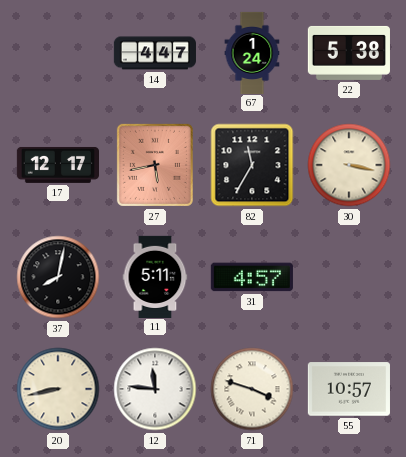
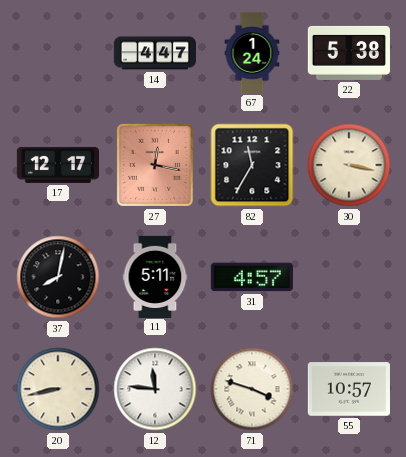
27: 5:43 -> 12:17
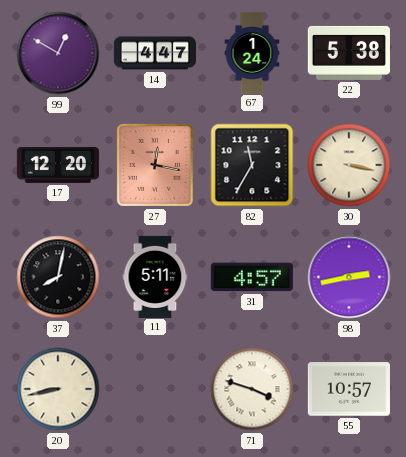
99: none -> 12:50
17: 12:17 -> 12:20
98: none -> 2:43
12: 11:46 -> none
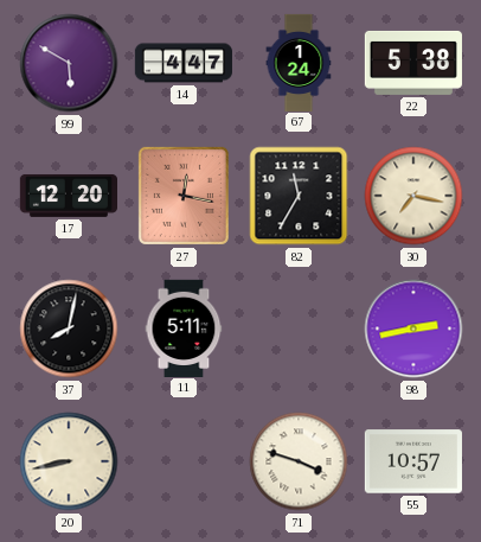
99: 12:50 -> 5:50
30: 3:17 -> 7:17
31: 4:57 -> none
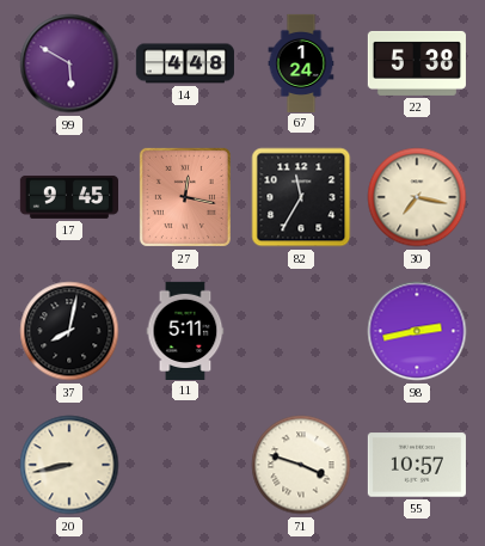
14: 4:47 -> 4:48
17: 12:20 -> 9:45
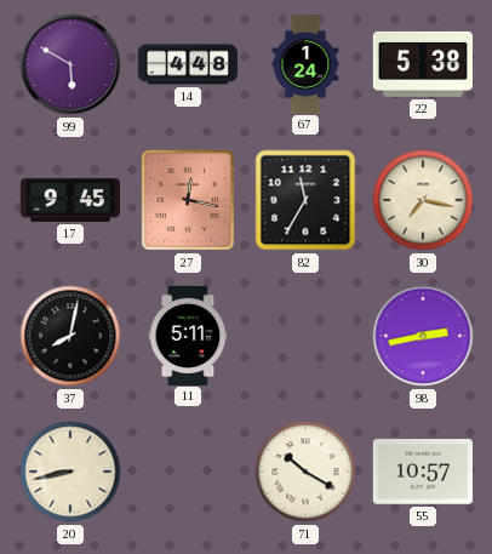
71: 3:48 -> 10:20
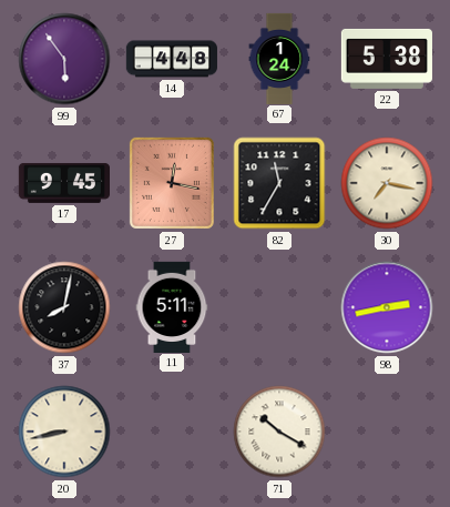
99: 5:50 -> 5:54
55: 10:57 -> none
